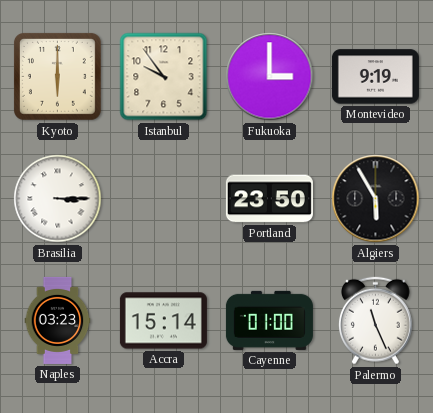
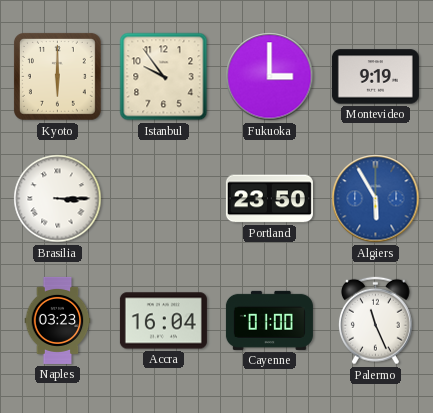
Algiers dial: black -> blue
Accra: 15:14 -> 16:04
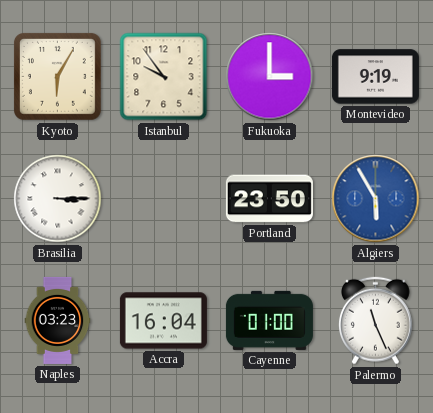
Kyoto: 6:00 -> 6:05
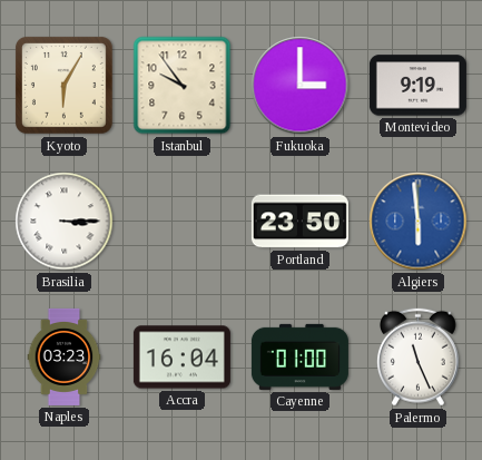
Algiers: 5:55 -> 5:59
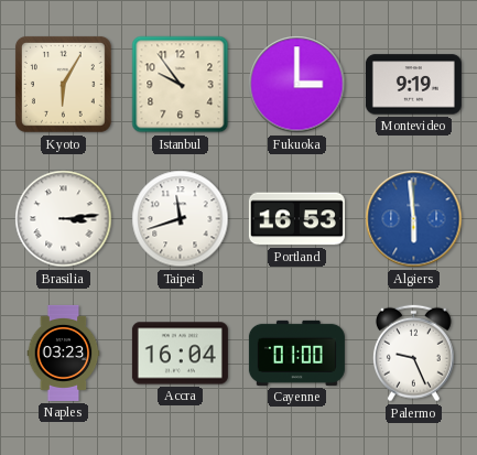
Brasilia: 3:15 -> 3:14
Taipei: none -> 11:42
Portland: 23:50 -> 16:53
Palermo: 11:26 -> 9:26
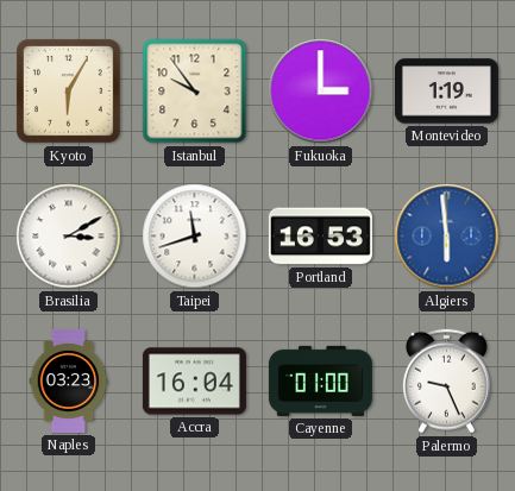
Montevideo: 9:19 -> 1:19
Brasilia: 3:14 -> 3:10
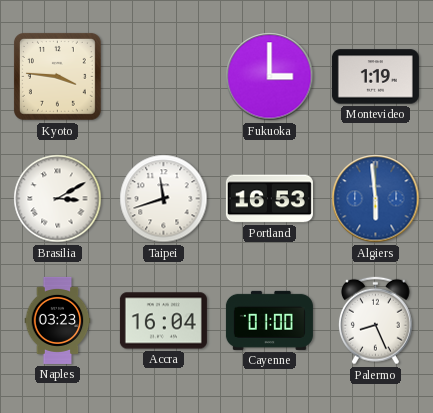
Kyoto: 6:05 -> 3:46
Istanbul: 9:54 -> none
Palermo: 9:26 -> 8:26
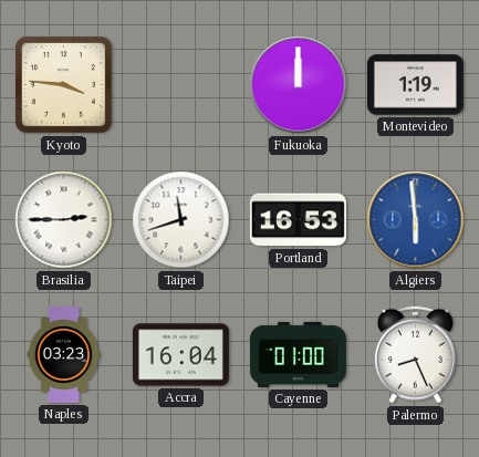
Fukuoka: 3:00 -> 12:00
Brasilia: 3:10 -> 2:45
